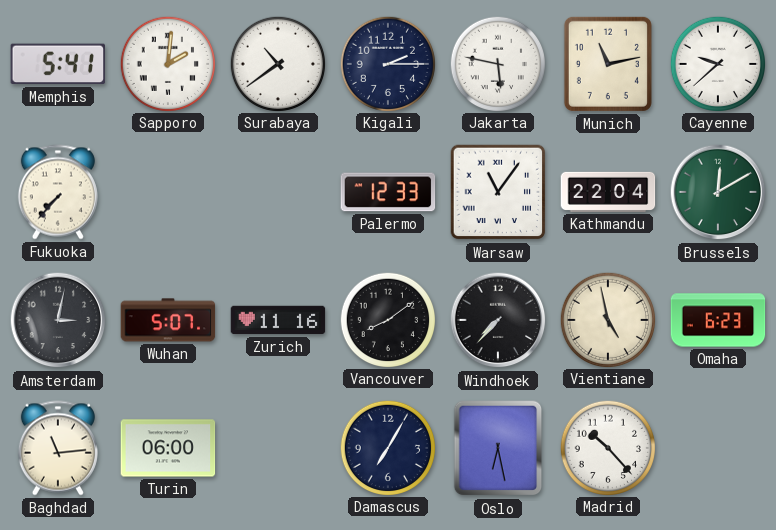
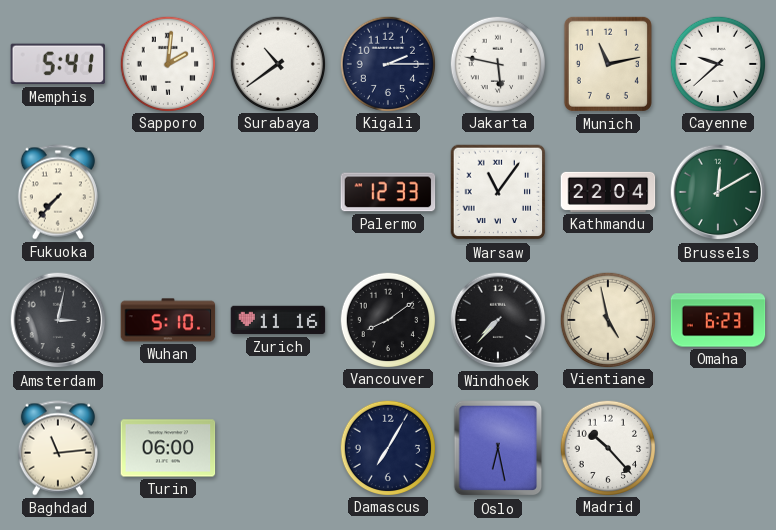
Wuhan: 5:07 -> 5:10
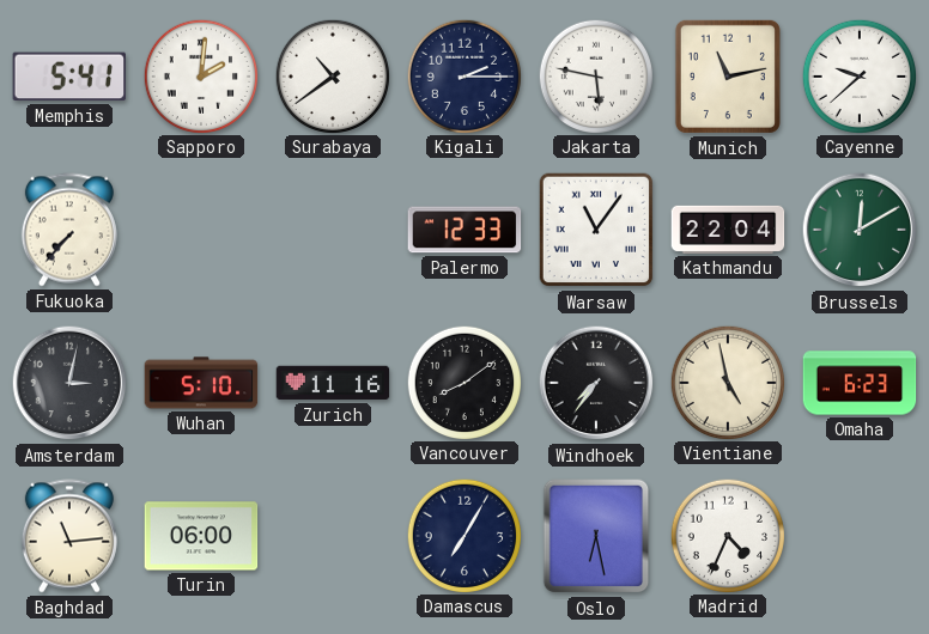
Windhoek: 7:37 -> 7:36
Madrid: 10:23 -> 4:34
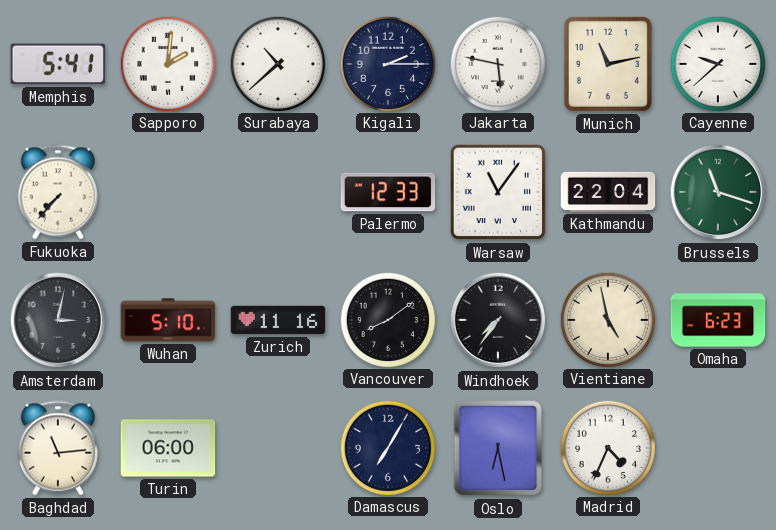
Surabaya: 10:39 -> 10:38
Brussels: 12:10 -> 11:18
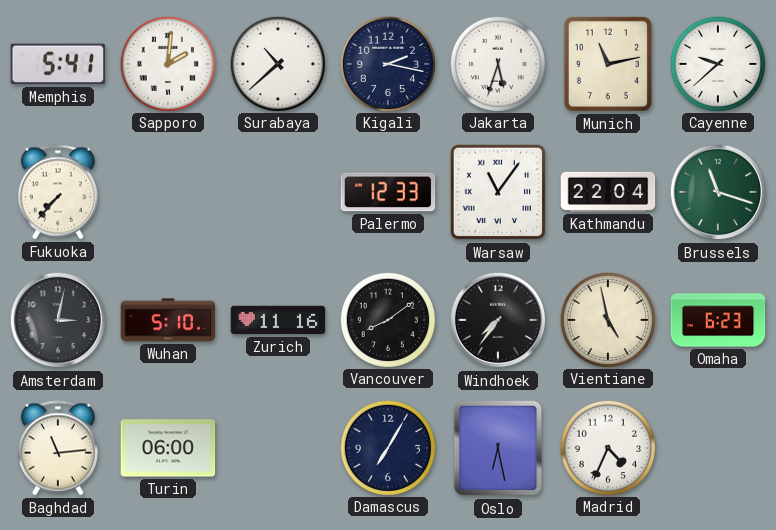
Kigali: 2:15 -> 2:17
Jakarta: 5:47 -> 5:33
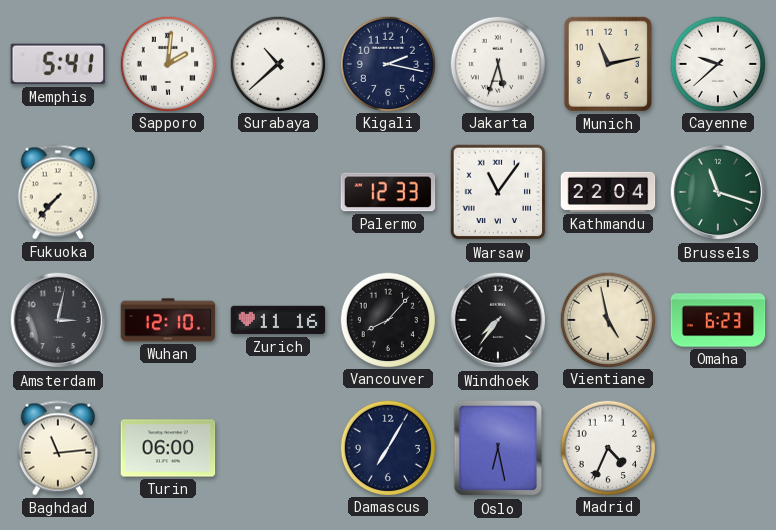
Wuhan: 5:10 -> 12:10
Vancouver: 8:09 -> 8:07
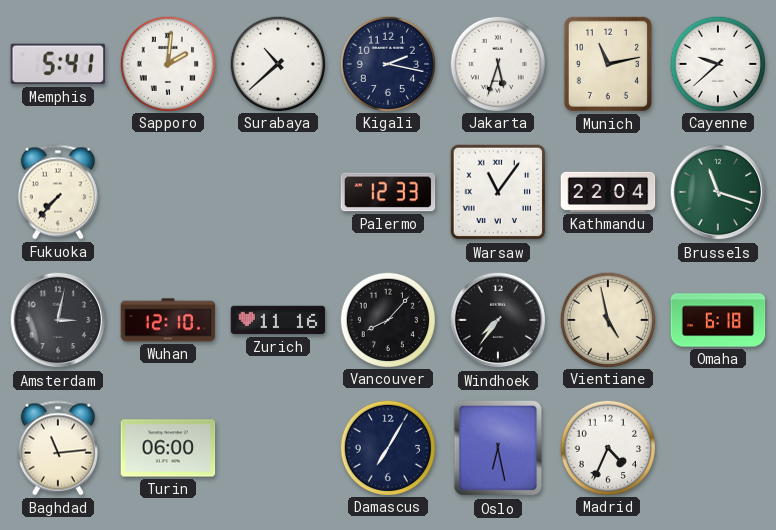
Omaha: 6:23 -> 6:18
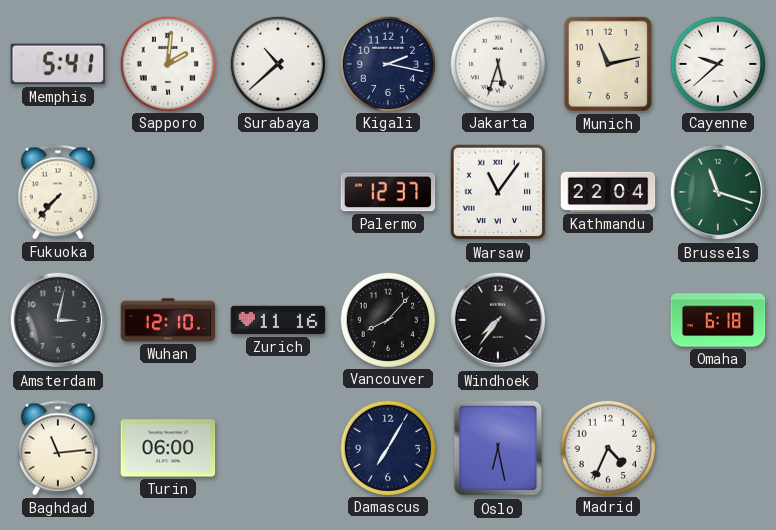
Palermo: 12:33 -> 12:37
Vientiane: 4:58 -> none
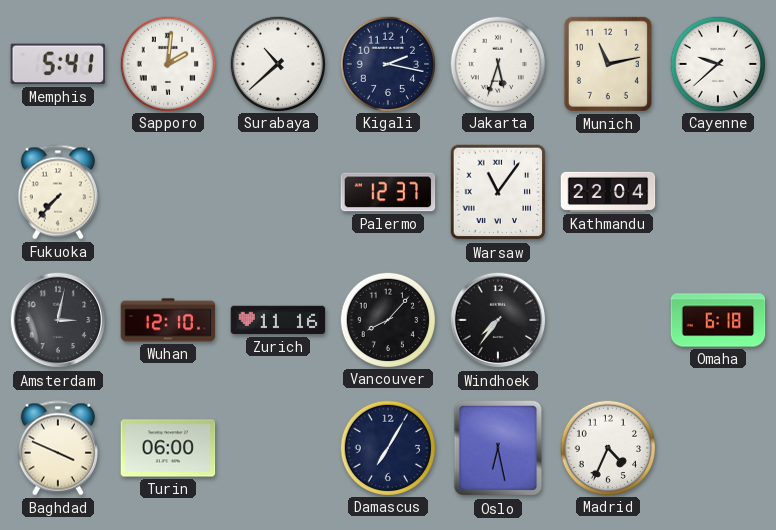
Brussels: 11:18 -> none
Baghdad: 11:14 -> 3:49
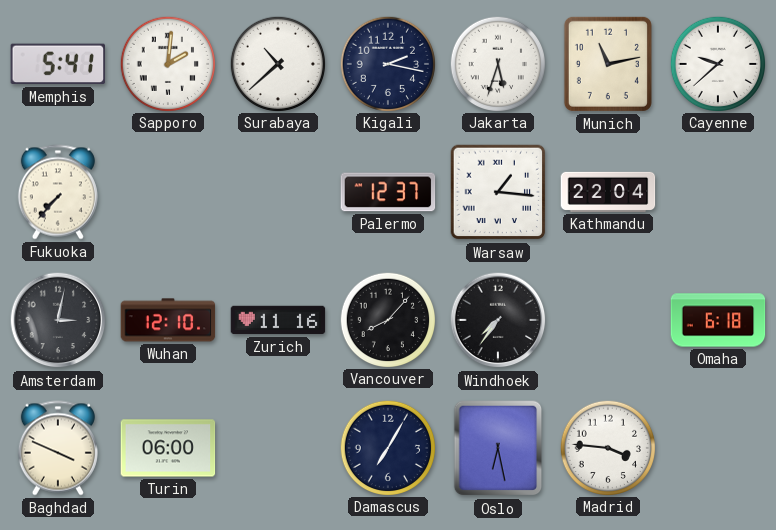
Warsaw: 11:06 -> 1:16
Madrid: 4:34 -> 3:46
